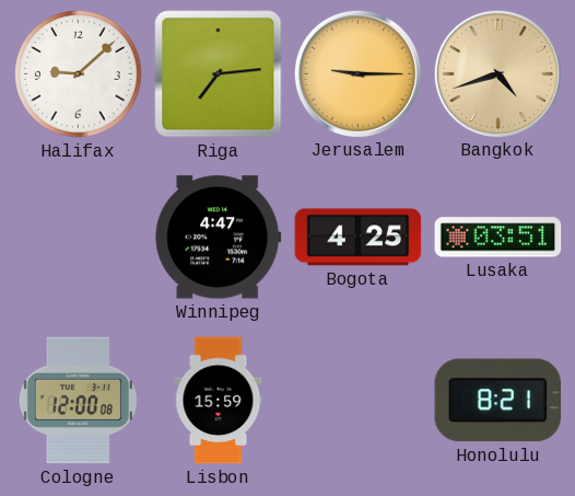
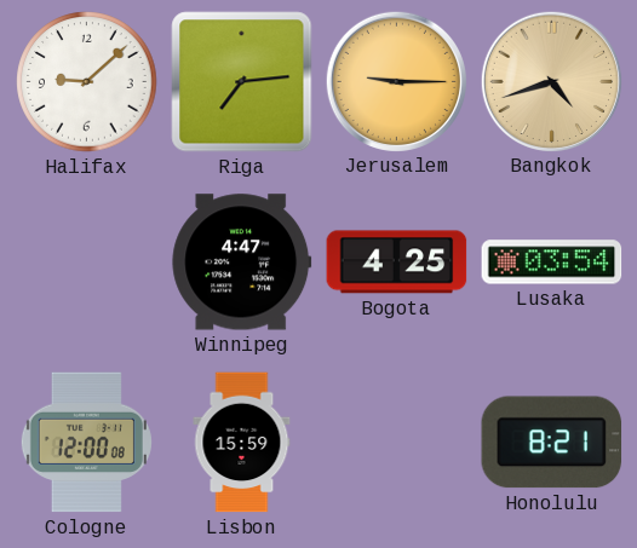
Lusaka: 03:51 -> 03:54
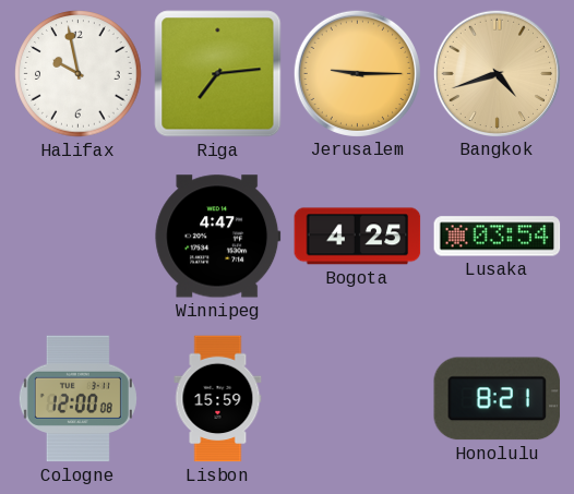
Halifax: 9:08 -> 9:58
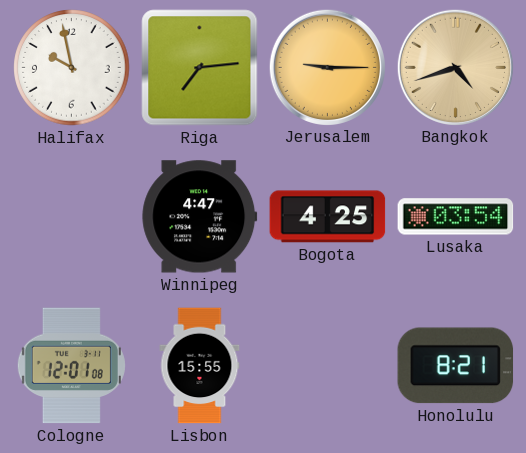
Cologne: 12:00 -> 12:01
Lisbon: 15:59 -> 15:55
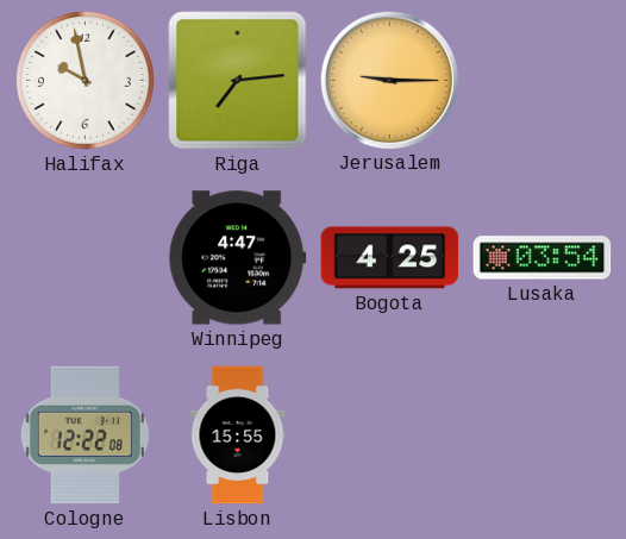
Bangkok: 4:42 -> none
Cologne: 12:01 -> 12:22
Honolulu: 8:21 -> none
